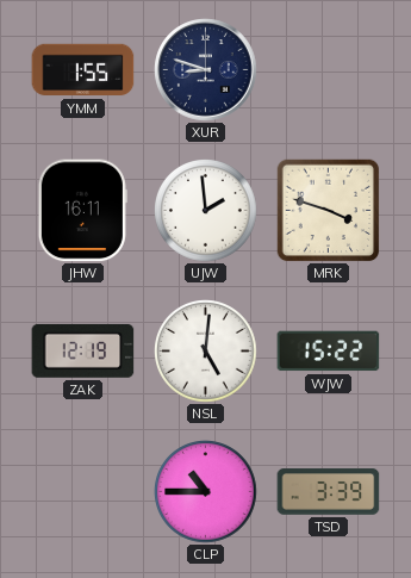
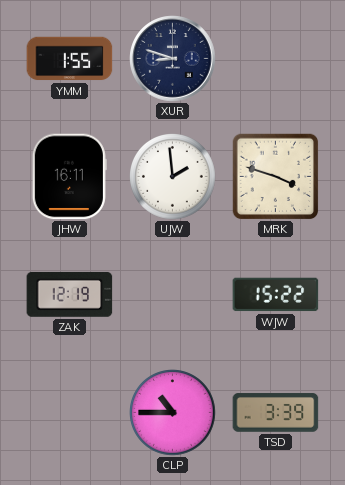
NSL: 5:01 -> none
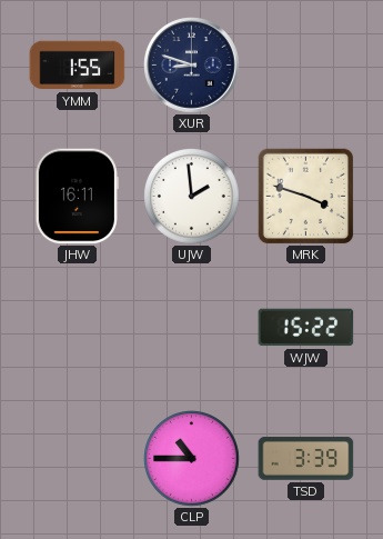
ZAK: 12:19 -> none
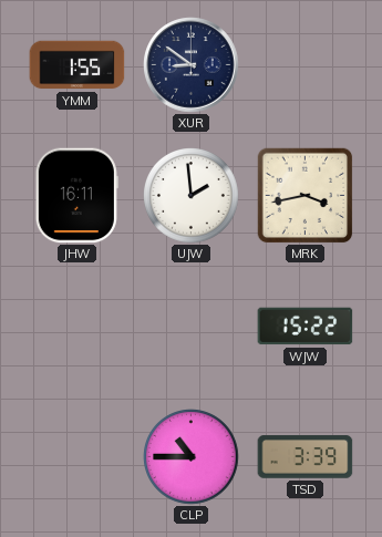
XUR: 8:48 -> 8:51
MRK: 3:48 -> 3:43
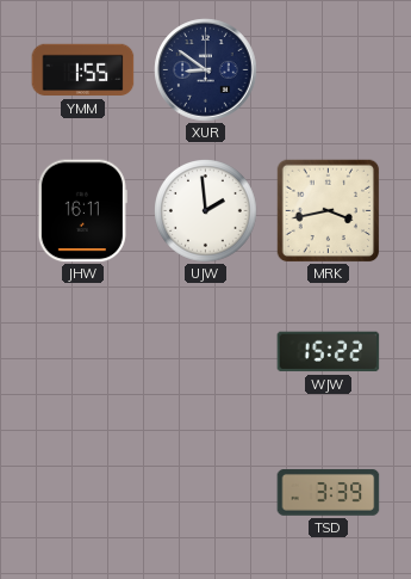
CLP: 10:45 -> none
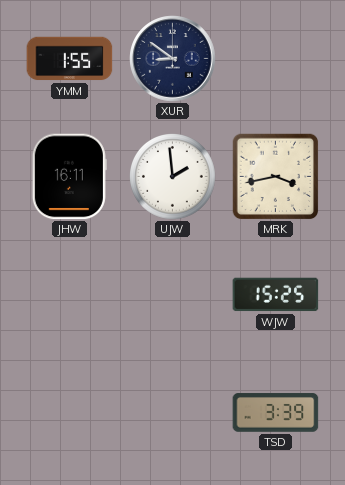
WJW: 15:22 -> 15:25
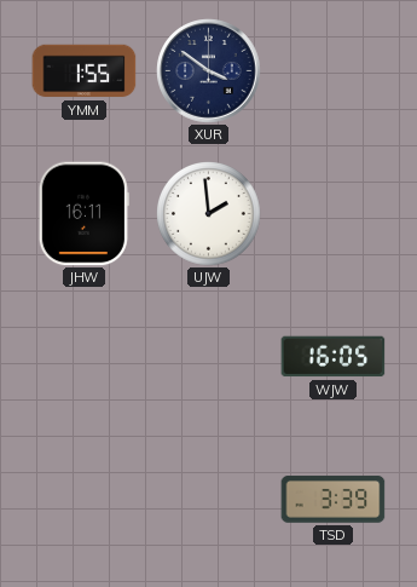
XUR: 8:51 -> 3:51
MRK: 3:43 -> none
WJW: 15:25 -> 16:05
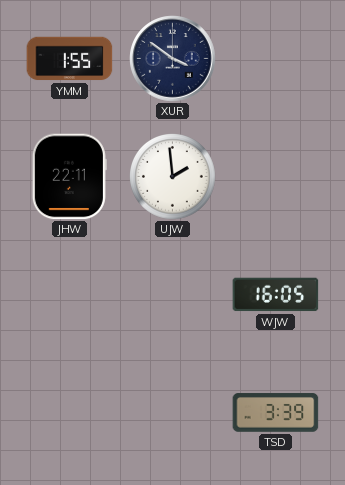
JHW: 16:11 -> 22:11
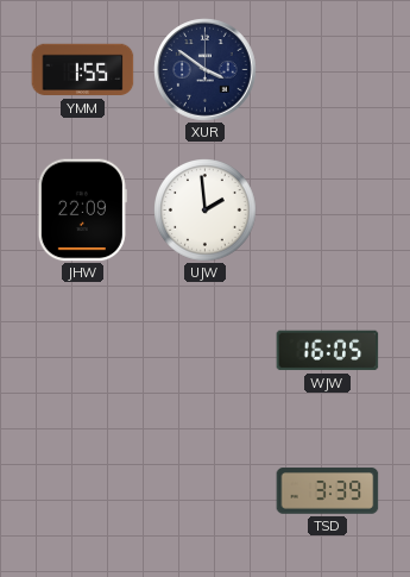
JHW: 22:11 -> 22:09
